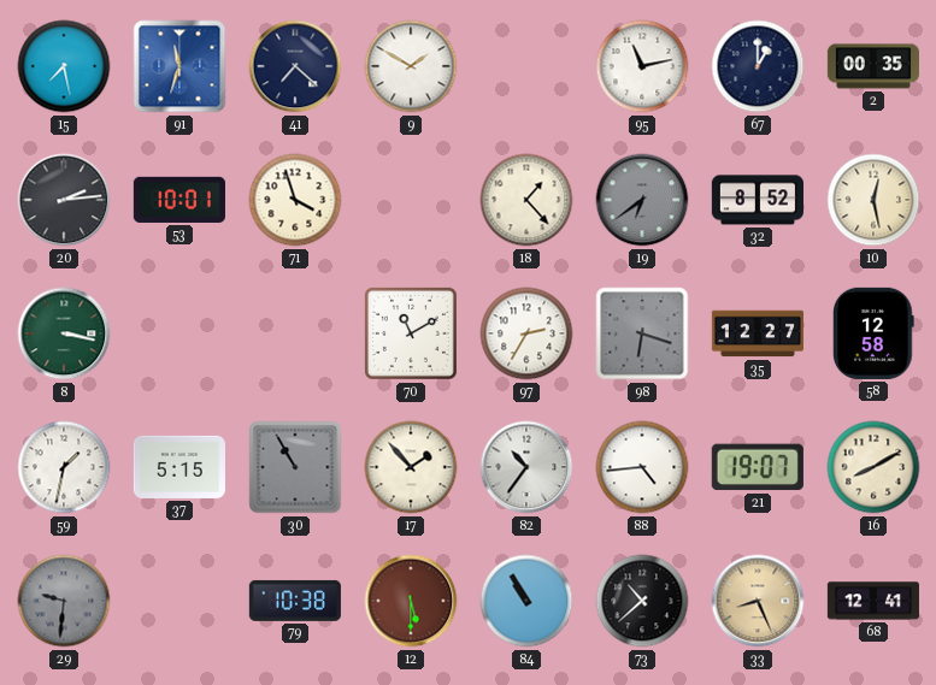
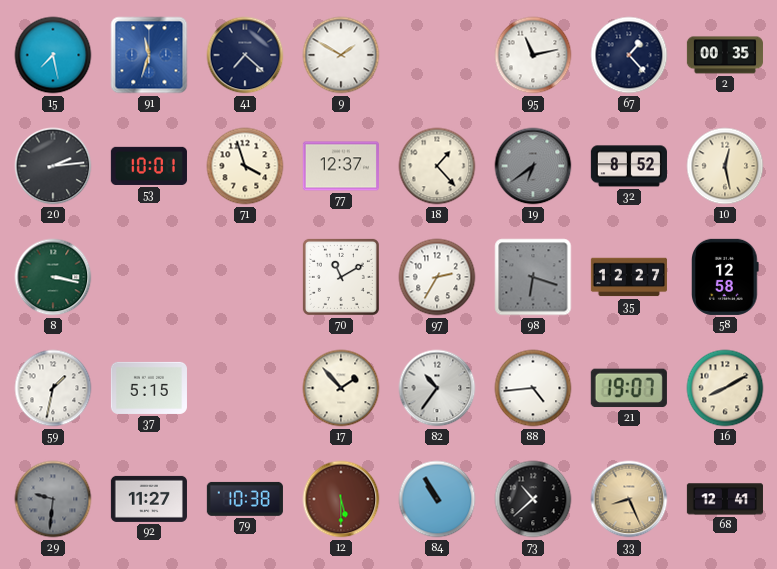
67: 1:00 -> 1:23
77: none -> 12:37
30: 10:55 -> none
92: none -> 11:27
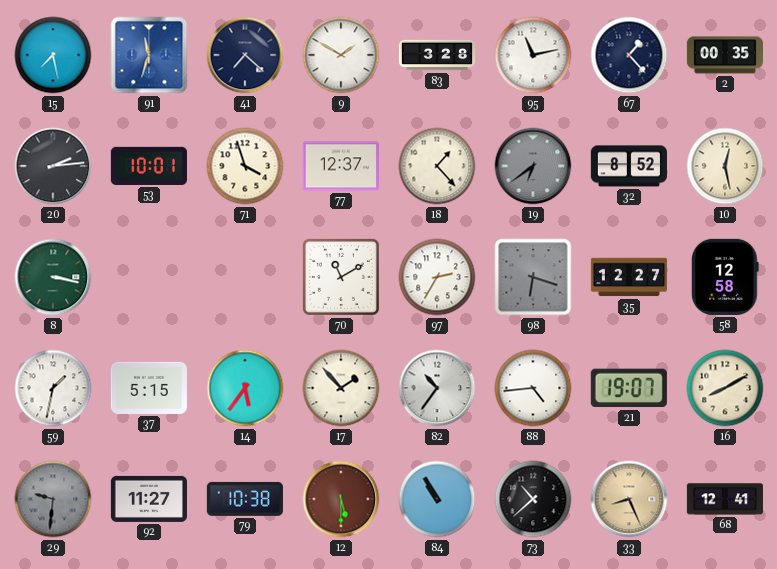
83: none -> 3:28
14: none -> 5:36
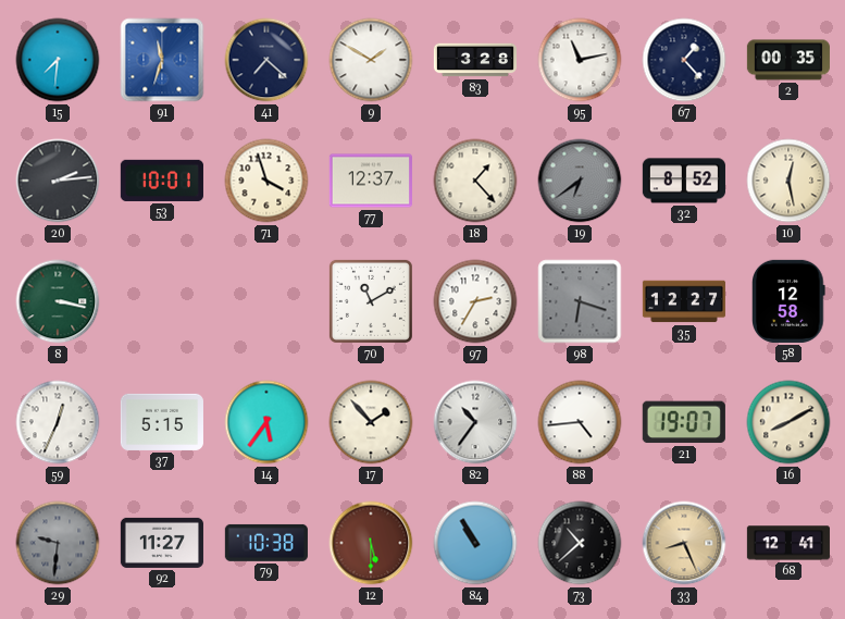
15: 7:28 -> 7:31
59: 1:32 -> 12:34
